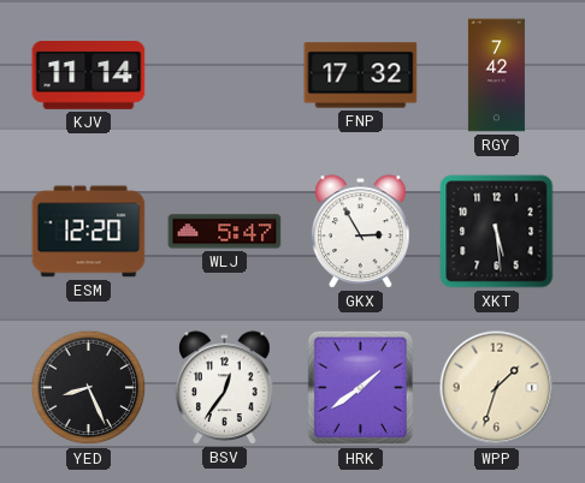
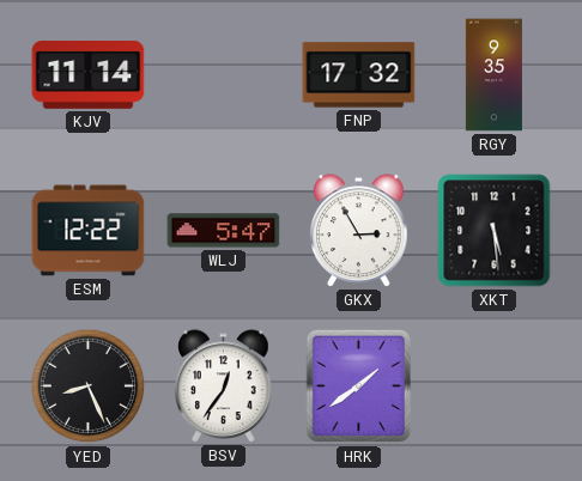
RGY: 7:42 -> 9:35
ESM: 12:20 -> 12:22
WPP: 1:33 -> none
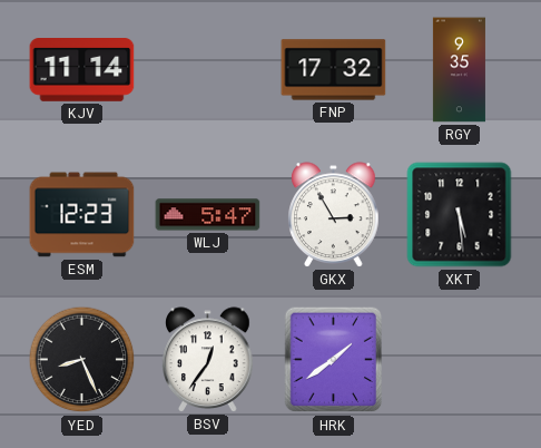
ESM: 12:22 -> 12:23
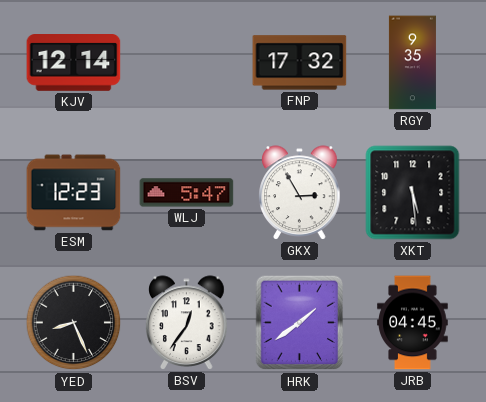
KJV: 11:14 -> 12:14
JRB: none -> 04:45
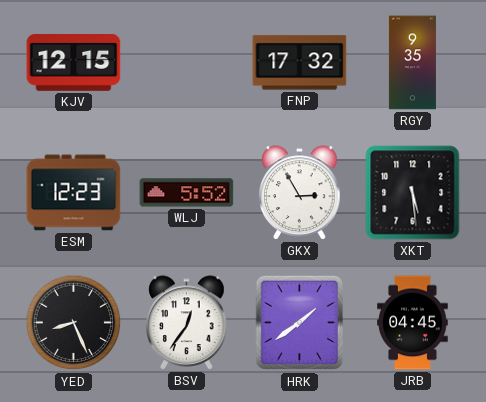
KJV: 12:14 -> 12:15
WLJ: 5:47 -> 5:52
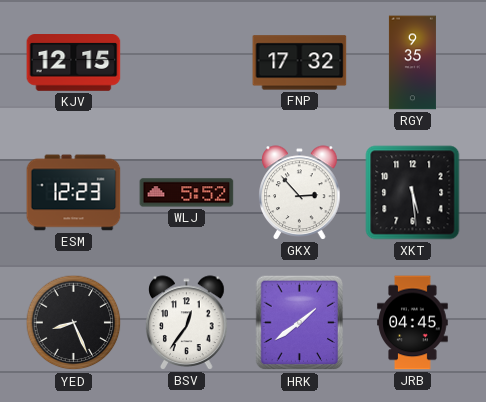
GKX: 2:55 -> 2:53
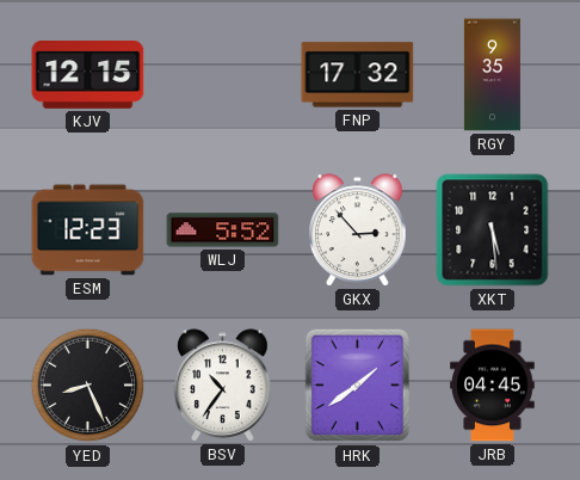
BSV: 12:36 -> 10:36
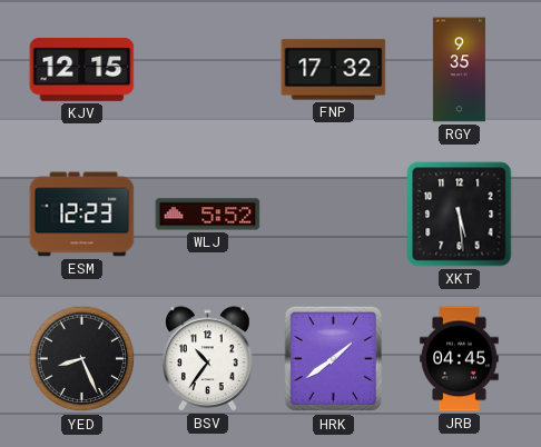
GKX: 2:53 -> none
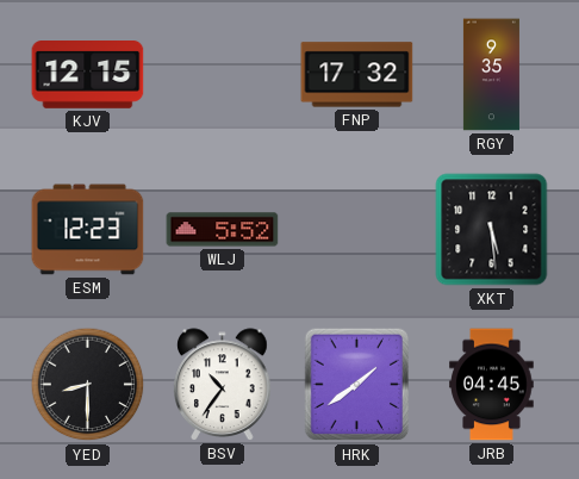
YED: 8:26 -> 8:30
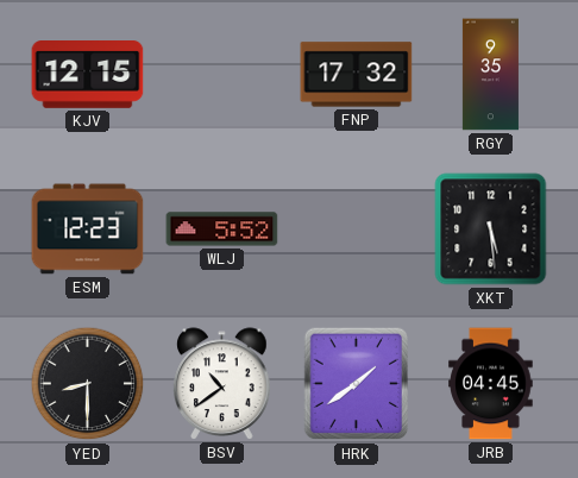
BSV: 10:36 -> 10:39
